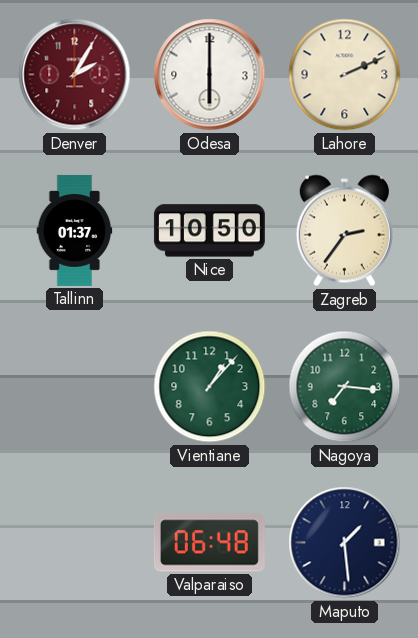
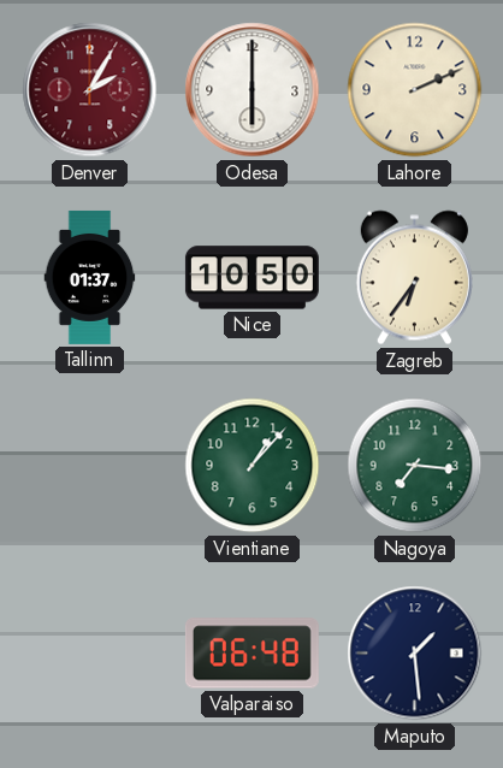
Zagreb: 2:36 -> 6:36
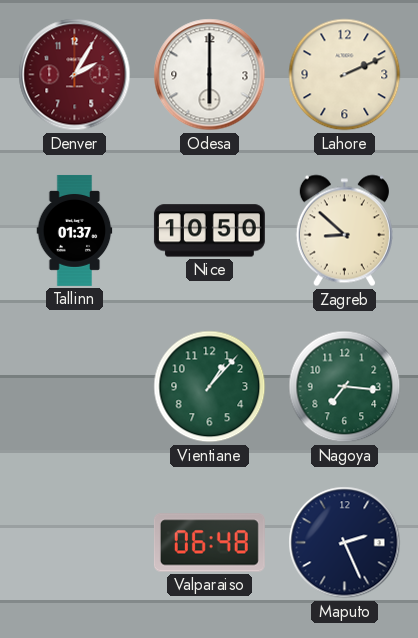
Zagreb: 6:36 -> 8:52
Maputo: 1:29 -> 2:26
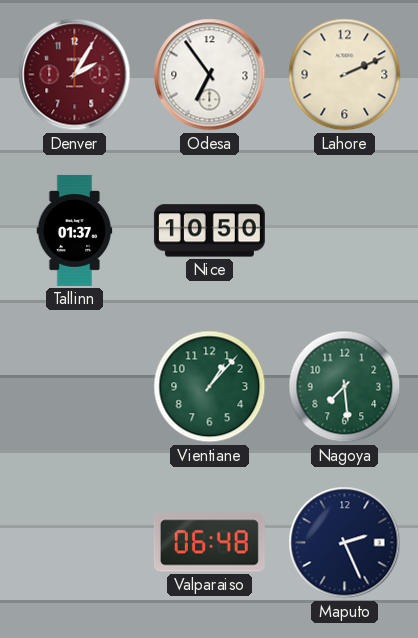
Odesa: 6:00 -> 6:54
Zagreb: 8:52 -> none
Nagoya: 7:16 -> 7:29
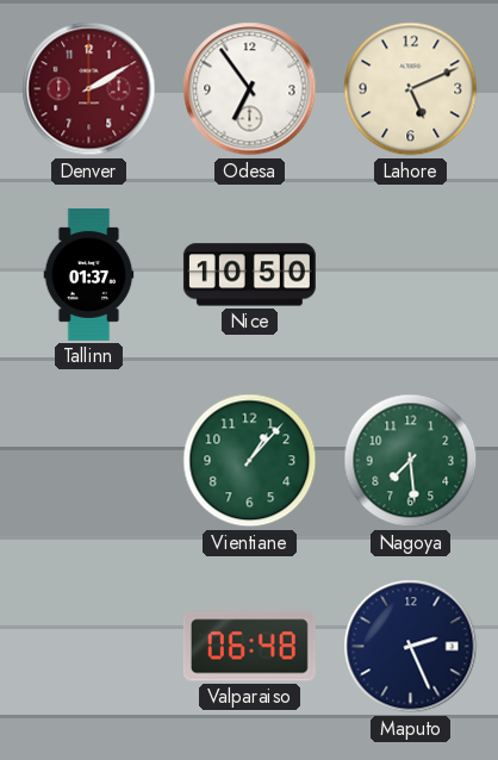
Denver: 2:05 -> 2:10
Lahore: 2:11 -> 5:11
